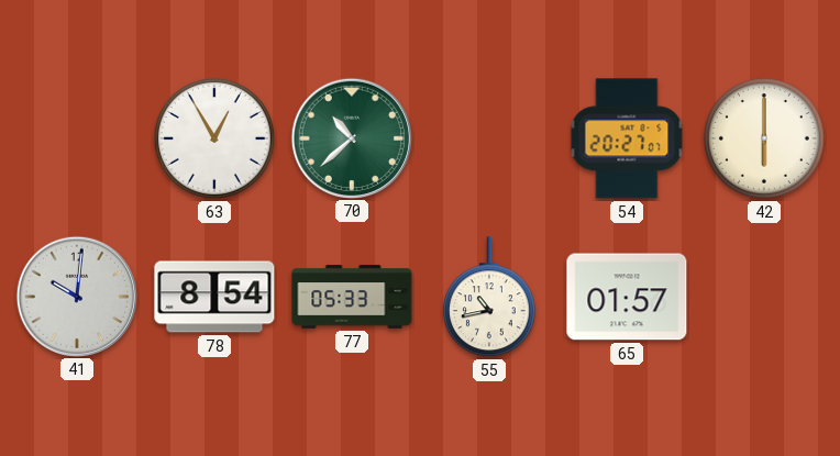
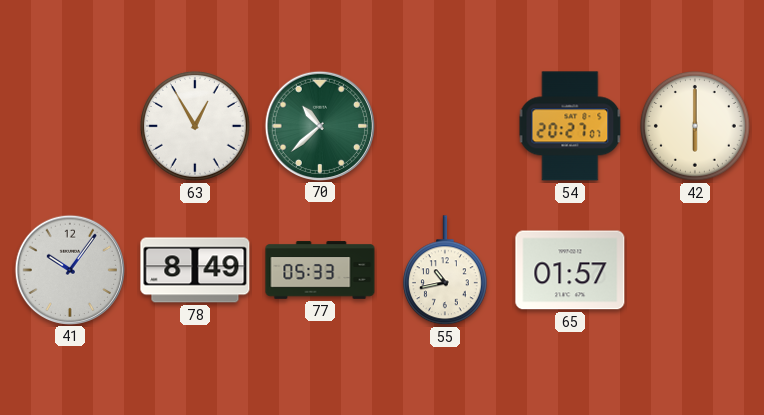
41: 10:01 -> 10:06
78: 8:54 -> 8:49
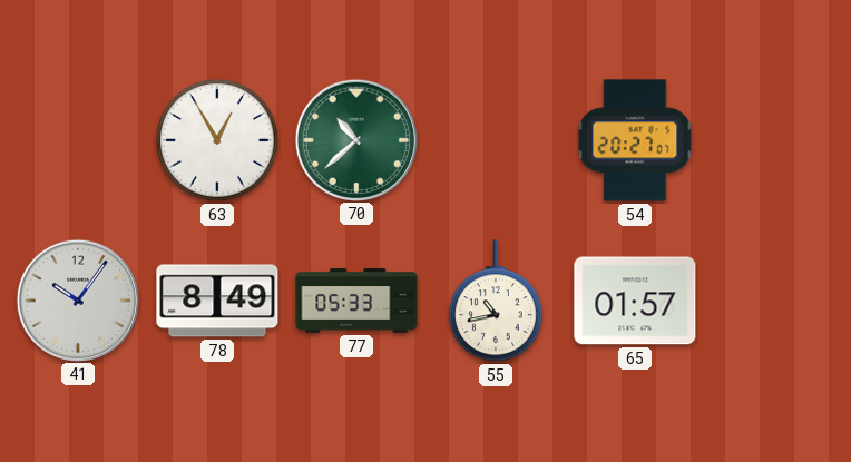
42: 6:00 -> none
